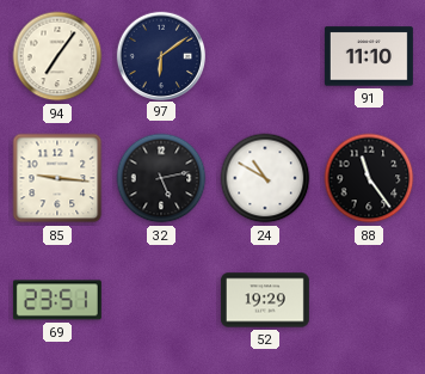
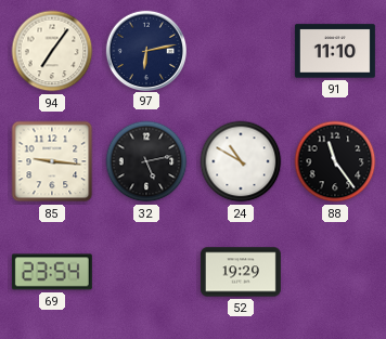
97: 6:09 -> 6:13
69: 23:51 -> 23:54
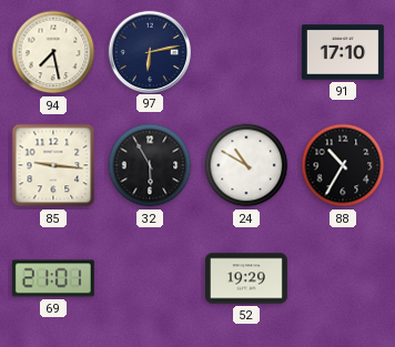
94: 7:06 -> 7:28
91: 11:10 -> 17:10
32: 5:13 -> 5:55
88: 11:24 -> 10:35
69: 23:54 -> 21:01
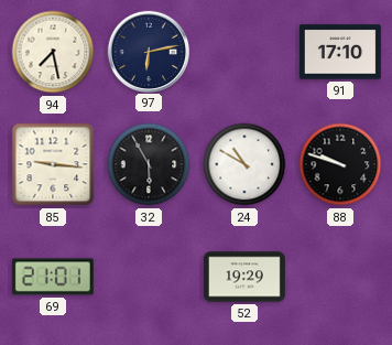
88: 10:35 -> 9:48
